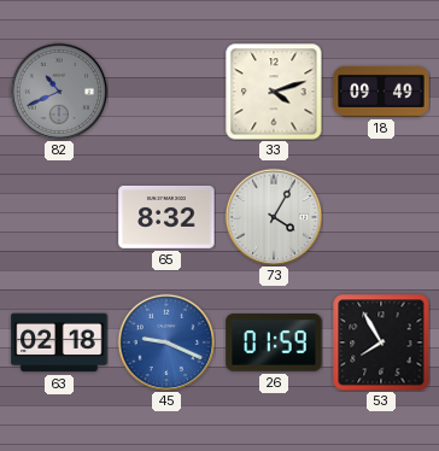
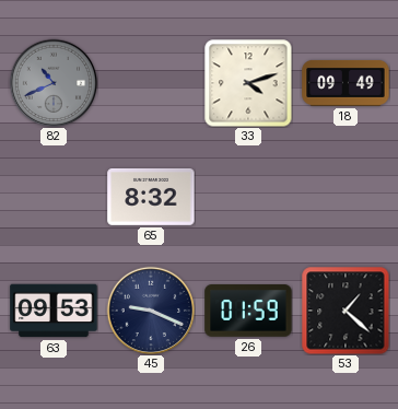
73: 4:05 -> none
63: 02:18 -> 09:53
45 dial: blue -> navy
53: 7:55 -> 1:22
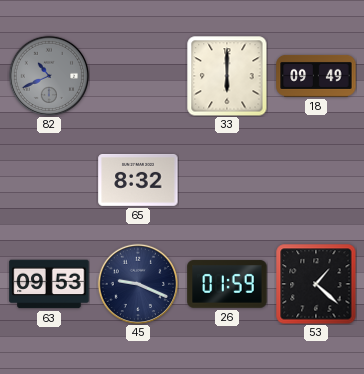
33: 4:12 -> 6:00
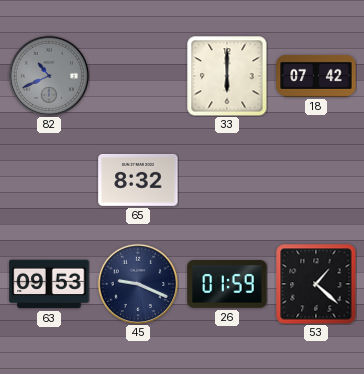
18: 09:49 -> 07:42
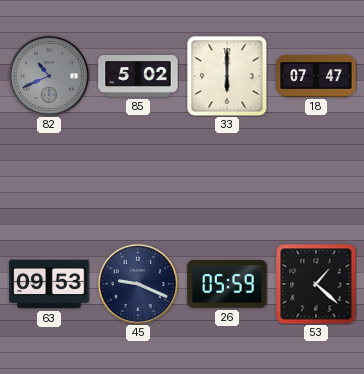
85: none -> 5:02
18: 07:42 -> 07:47
65: 8:32 -> none
26: 01:59 -> 05:59
